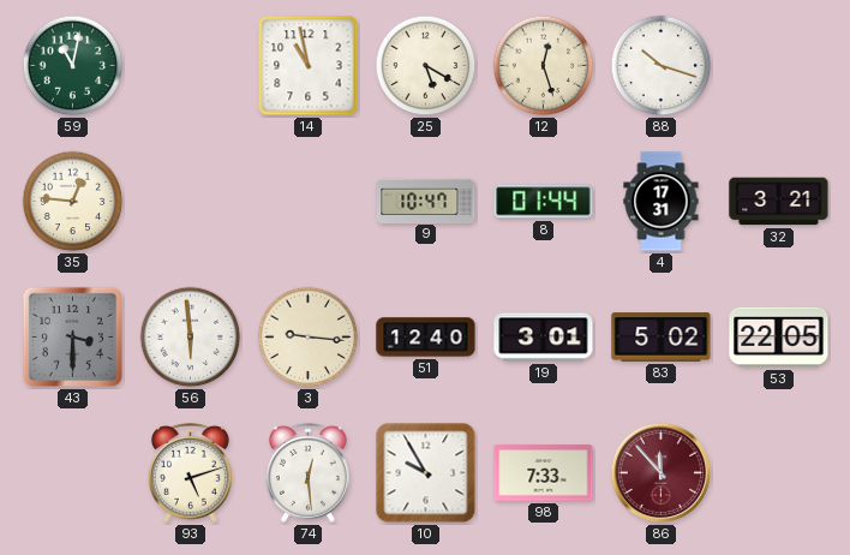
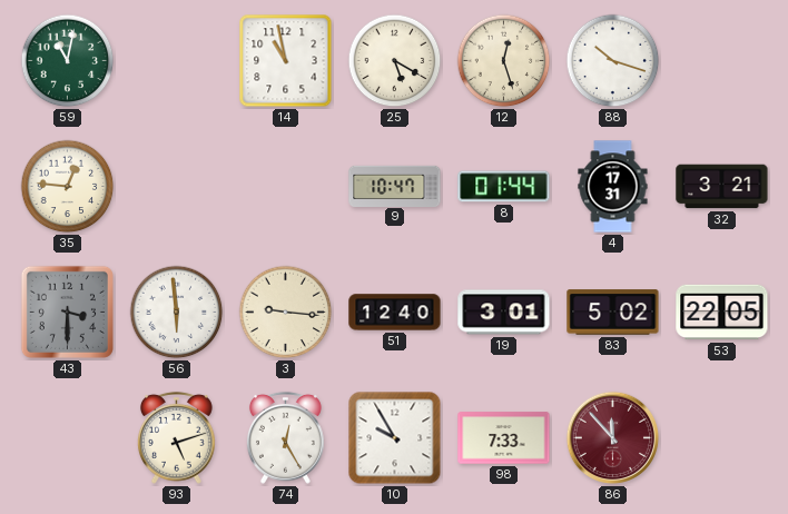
74: 12:29 -> 12:25
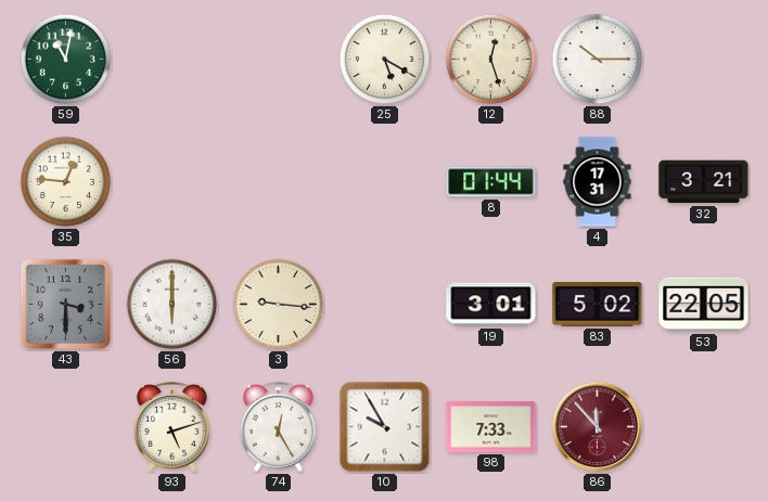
14: 10:58 -> none
88: 10:18 -> 10:15
9: 10:47 -> none
56: 5:59 -> 6:00
51: 12:40 -> none
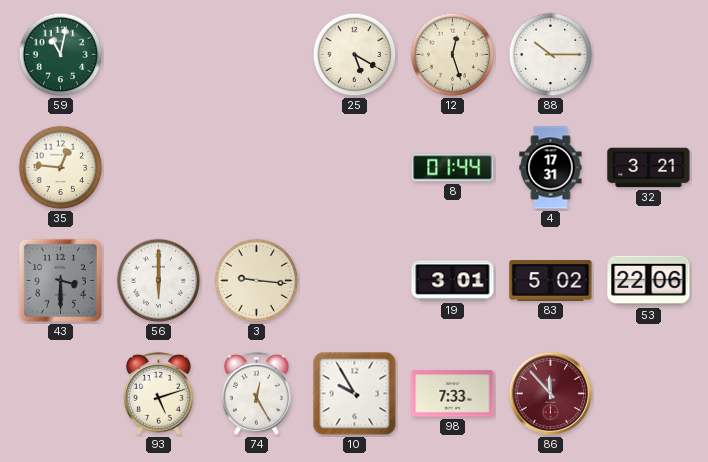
53: 22:05 -> 22:06
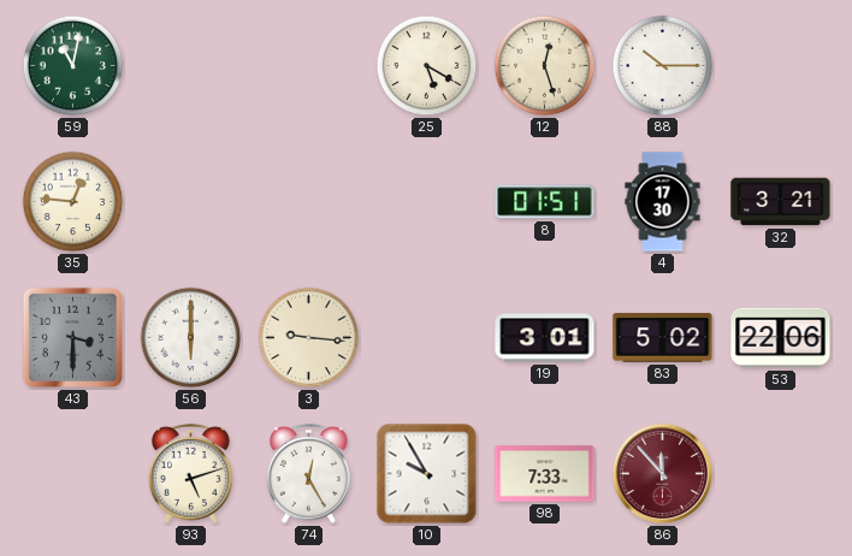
8: 01:44 -> 01:51
4: 17:31 -> 17:30
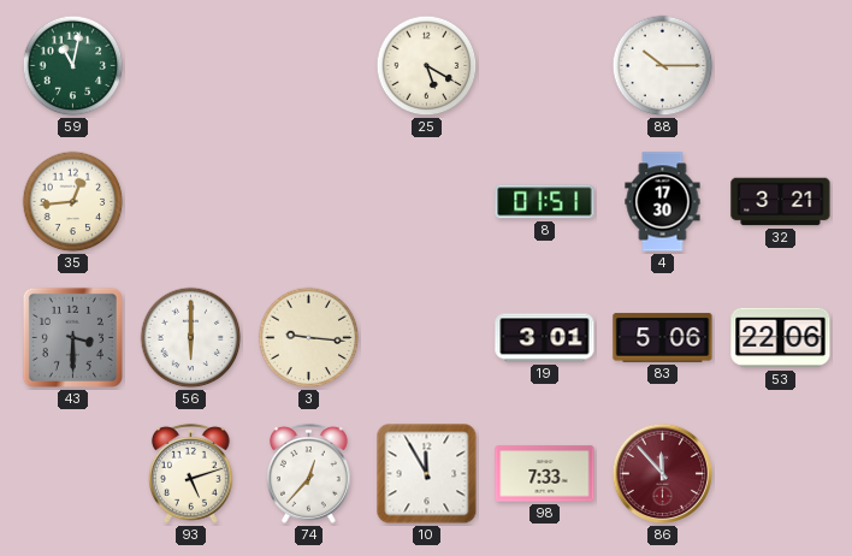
12: 12:27 -> none
35: 12:46 -> 12:44
83: 5:02 -> 5:06
74: 12:25 -> 12:37
10: 9:55 -> 11:55
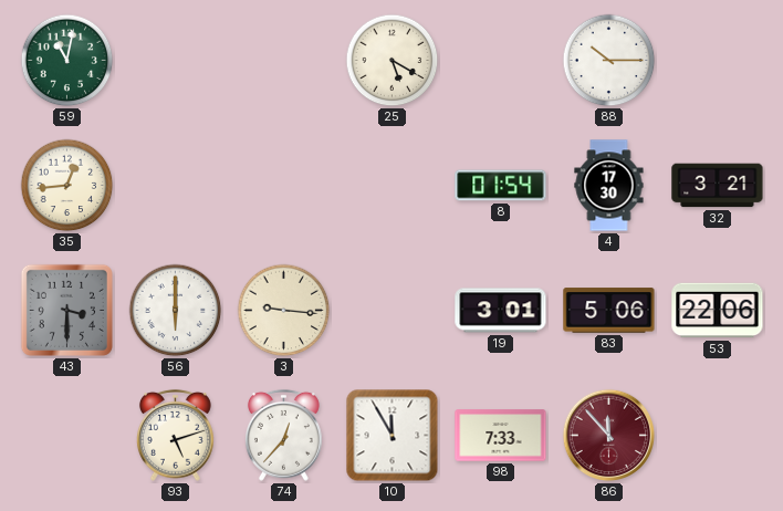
8: 01:51 -> 01:54
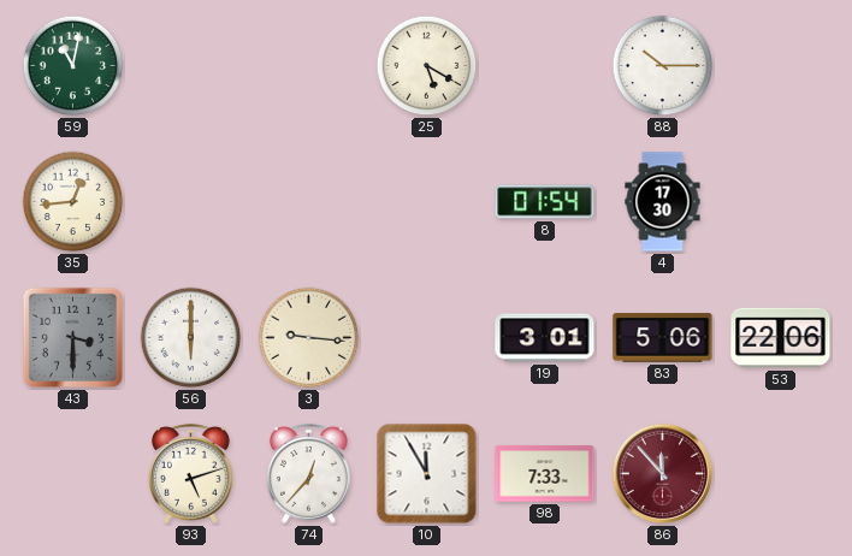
32: 3:21 -> none
